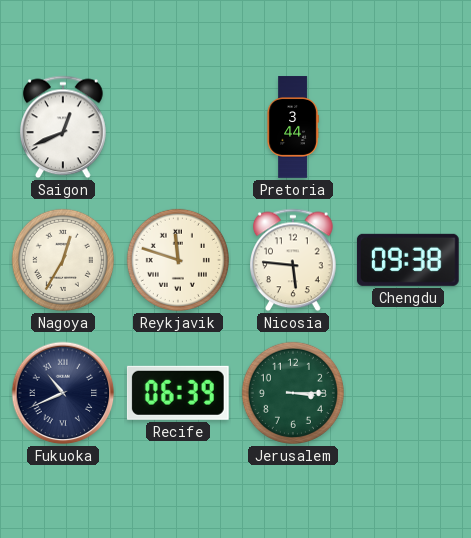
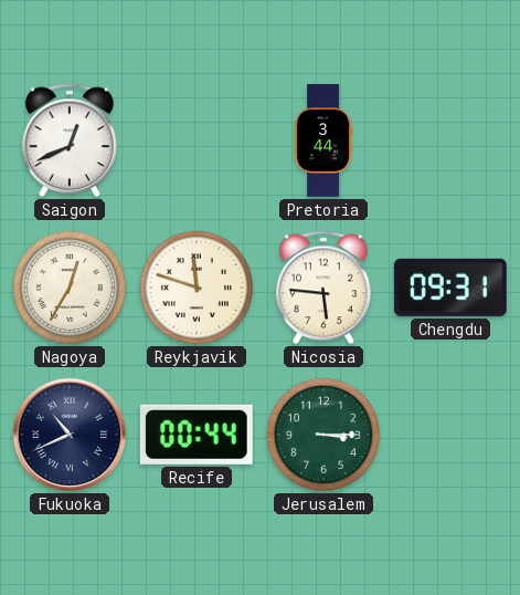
Chengdu: 09:38 -> 09:31
Recife: 06:39 -> 00:44
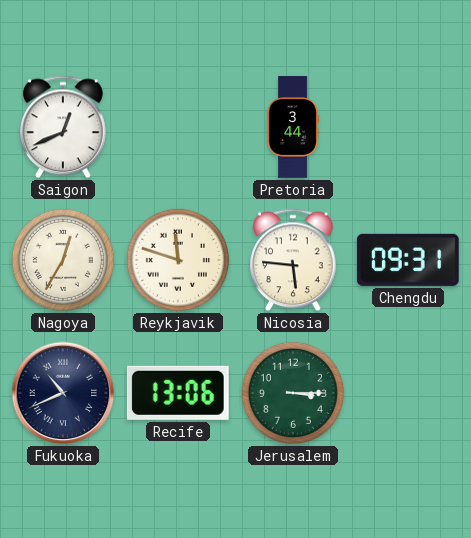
Recife: 00:44 -> 13:06
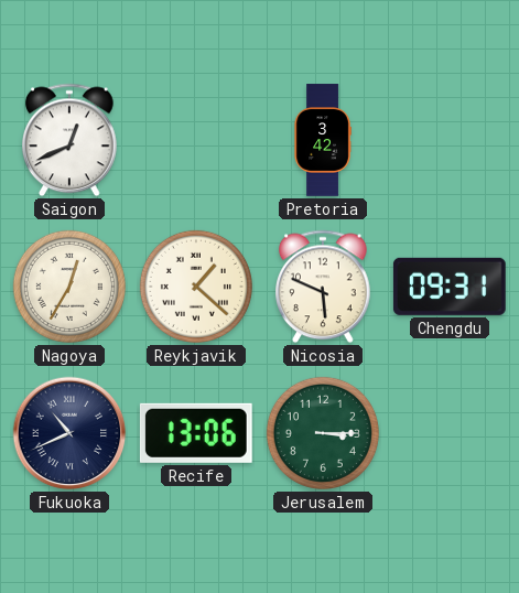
Pretoria: 3:44 -> 3:42
Reykjavik: 11:48 -> 1:22
Nicosia: 5:46 -> 5:49
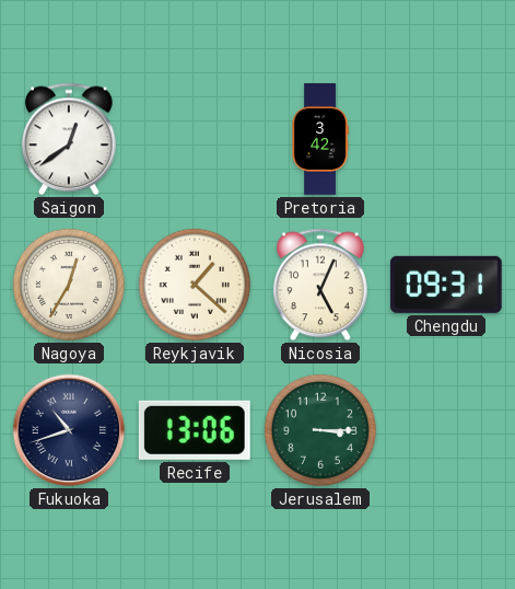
Saigon: 12:41 -> 12:39
Nicosia: 5:49 -> 5:04
Fukuoka: 10:41 -> 10:42
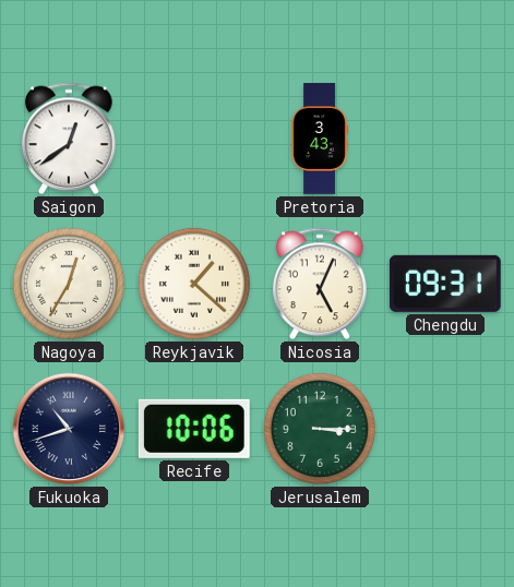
Pretoria: 3:42 -> 3:43
Recife: 13:06 -> 10:06
